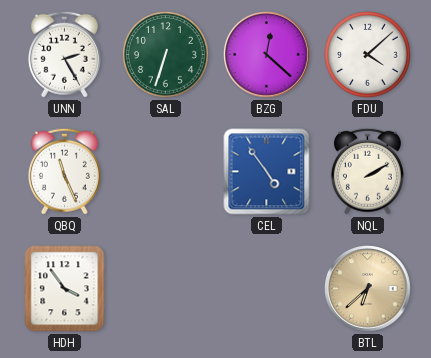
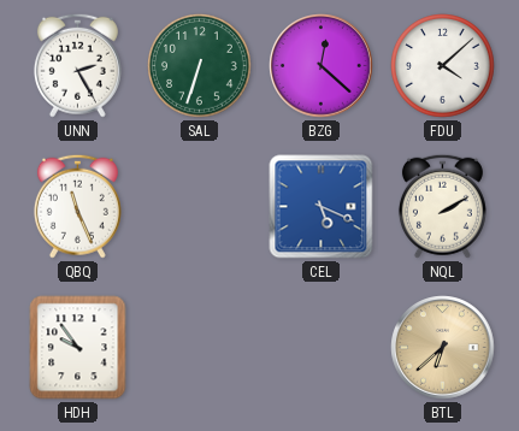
CEL: 4:54 -> 5:19
HDH: 3:54 -> 9:54
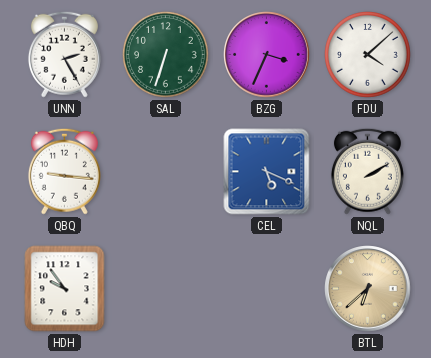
BZG: 12:22 -> 3:34
QBQ: 11:26 -> 9:16
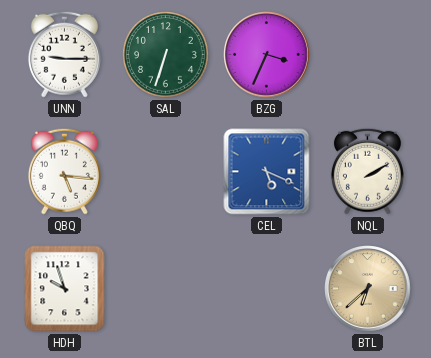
UNN: 2:25 -> 9:15
FDU: 4:08 -> none
QBQ: 9:16 -> 5:16
HDH: 9:54 -> 9:57
